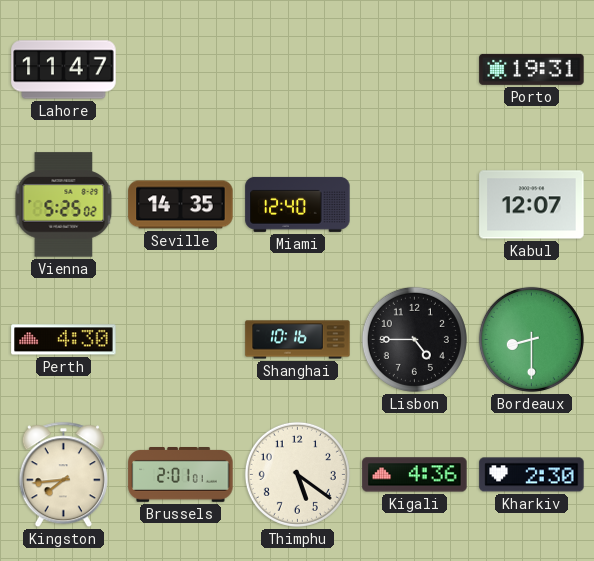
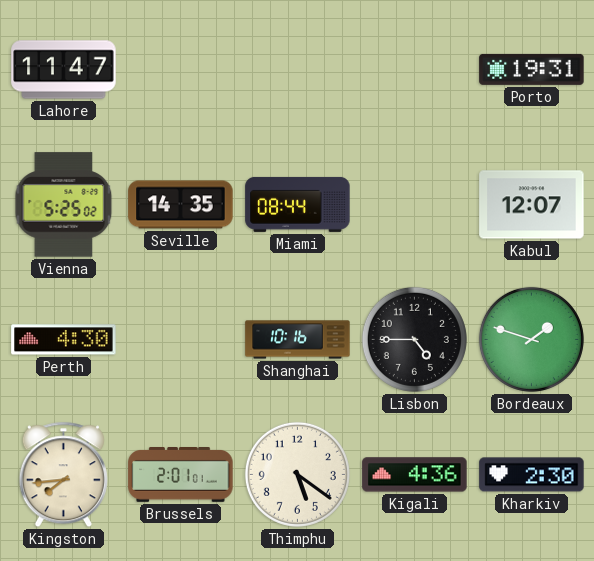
Miami: 12:40 -> 08:44
Bordeaux: 8:30 -> 1:48
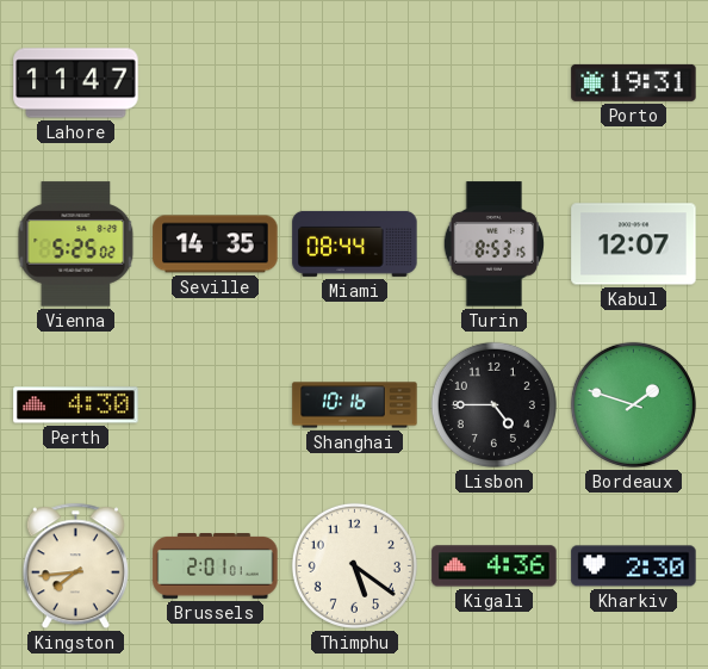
Turin: none -> 8:53
